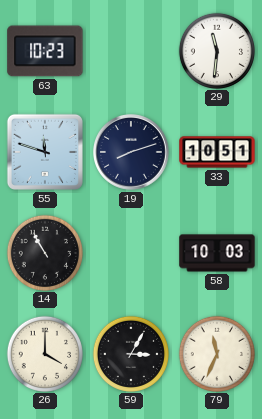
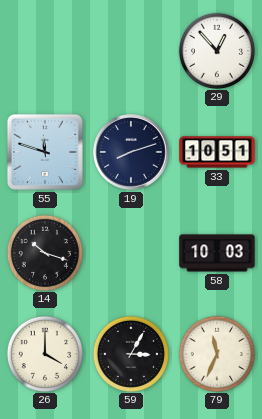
63: 10:23 -> none
29: 11:31 -> 12:53
14: 10:55 -> 10:18
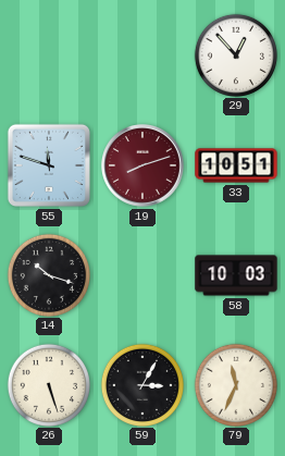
19 dial: navy -> burgundy
26: 4:00 -> 5:27
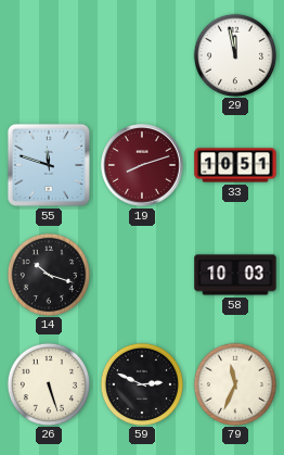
29: 12:53 -> 11:58
59: 3:05 -> 2:49
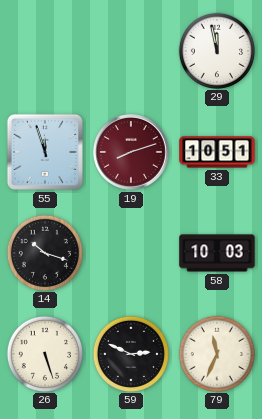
55: 11:48 -> 11:57
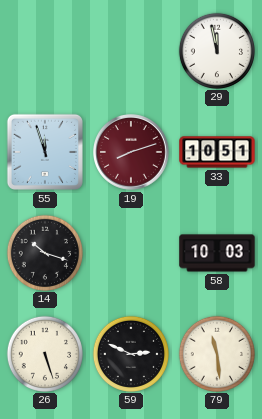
79: 11:34 -> 11:29
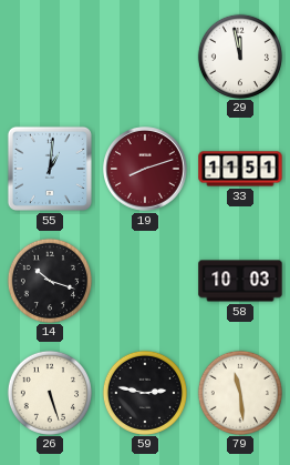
55: 11:57 -> 1:01
33: 10:51 -> 11:51
59: 2:49 -> 2:47
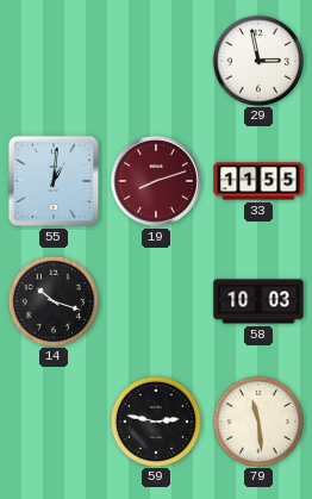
29: 11:58 -> 2:58
33: 11:51 -> 11:55
26: 5:27 -> none
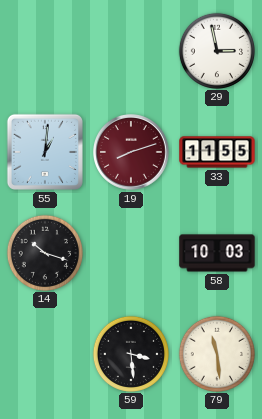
59: 2:47 -> 3:29
